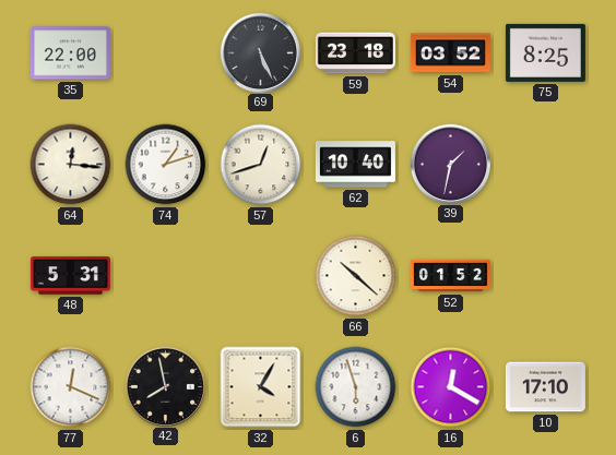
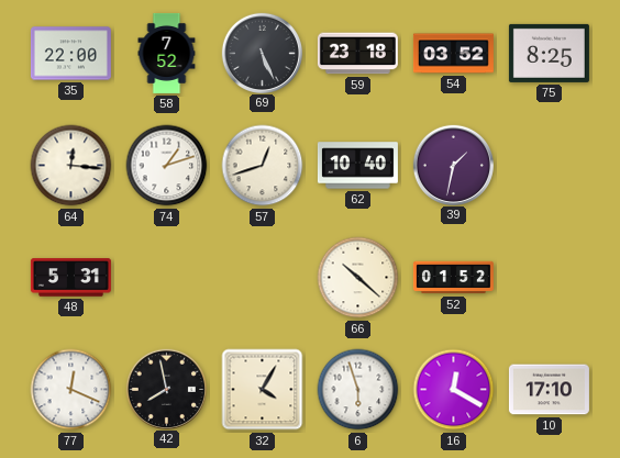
58: none -> 7:52
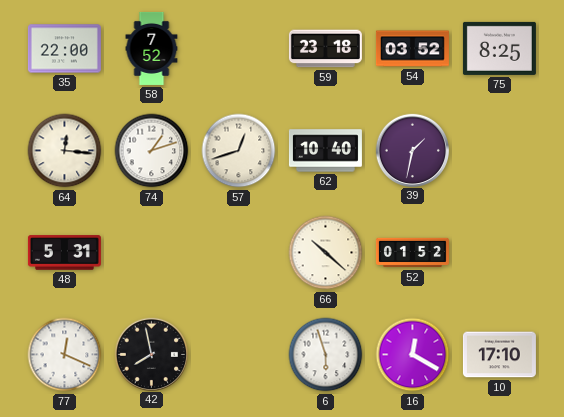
69: 5:26 -> none
32: 4:05 -> none
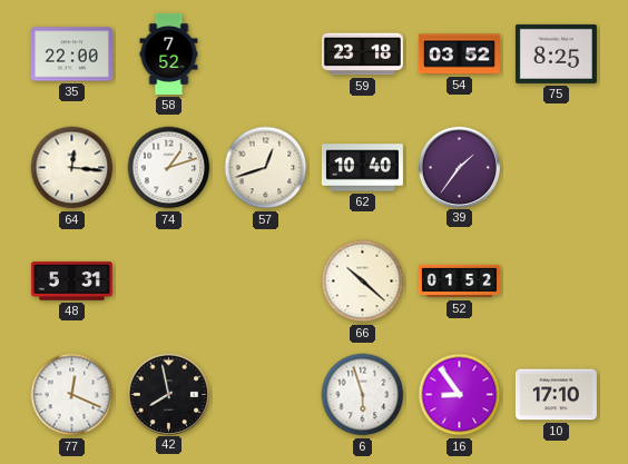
39: 1:32 -> 1:36
16: 12:20 -> 8:54
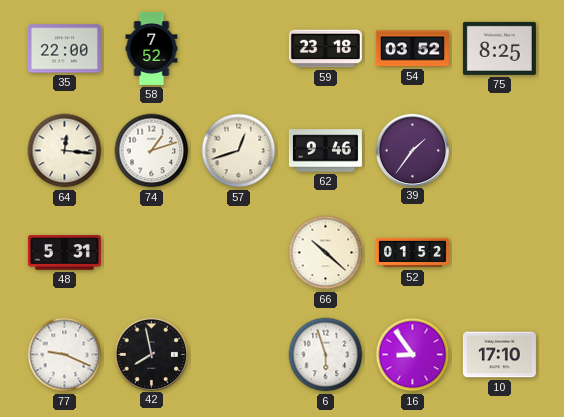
62: 10:40 -> 9:46
77: 12:19 -> 9:19
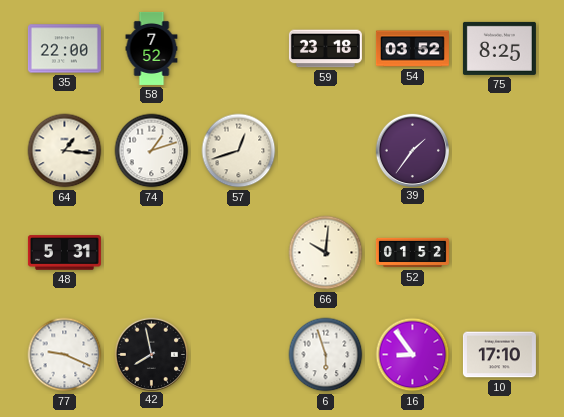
64: 12:16 -> 1:16
62: 9:46 -> none
66: 10:22 -> 10:01
